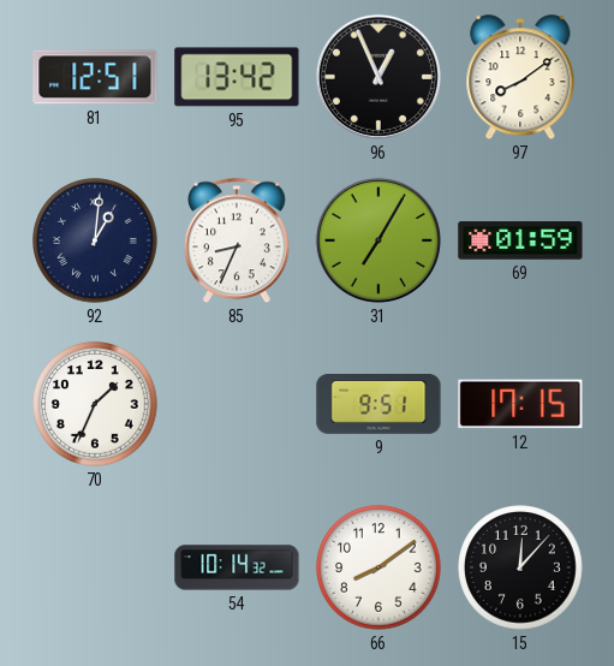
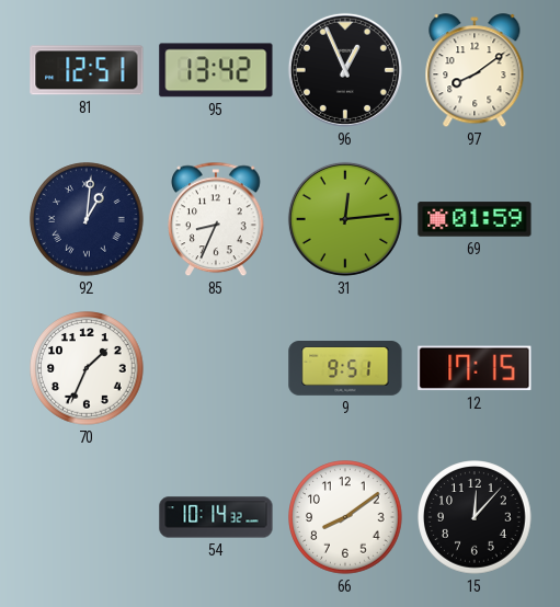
31: 7:05 -> 12:14
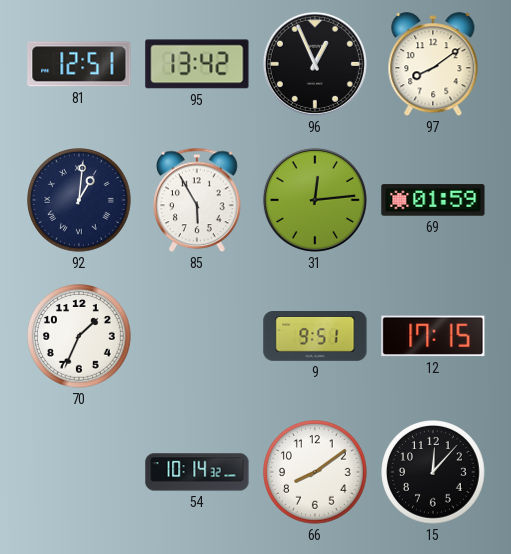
85: 8:34 -> 5:55
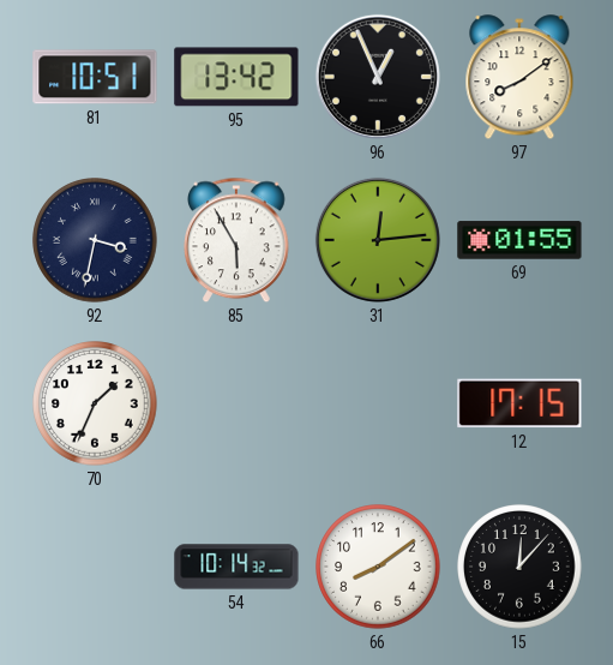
81: 12:51 -> 10:51
92: 1:01 -> 3:32
69: 01:59 -> 01:55
9: 9:51 -> none
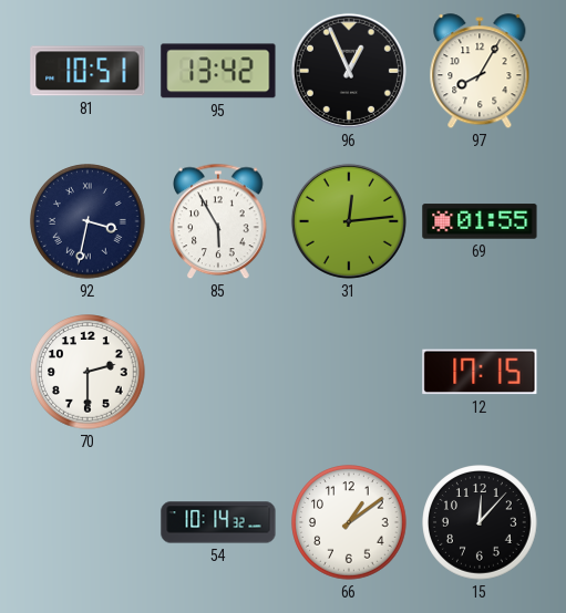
97: 8:09 -> 8:05
70: 1:34 -> 2:30
66: 8:09 -> 1:09
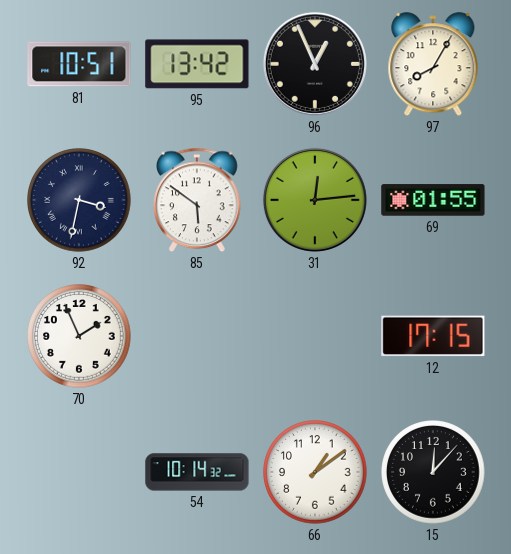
85: 5:55 -> 5:51
70: 2:30 -> 1:56
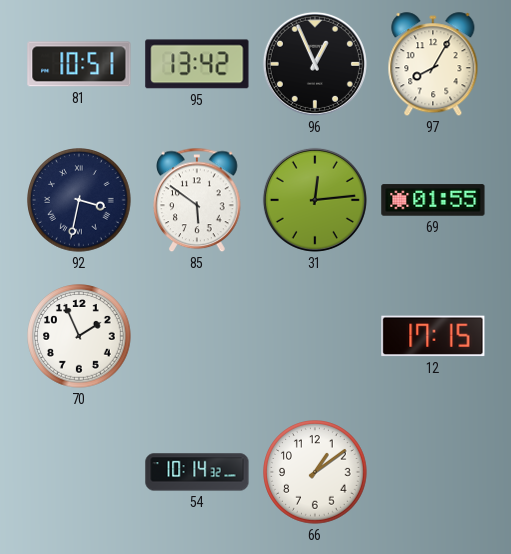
15: 12:07 -> none
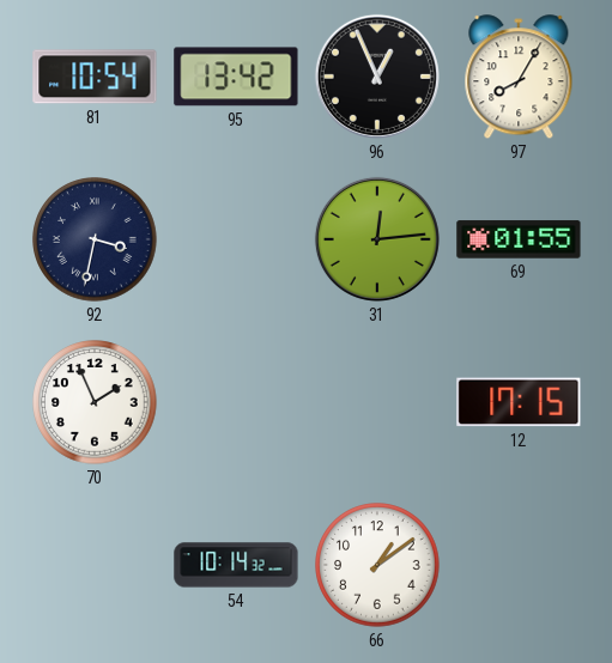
81: 10:51 -> 10:54
85: 5:51 -> none
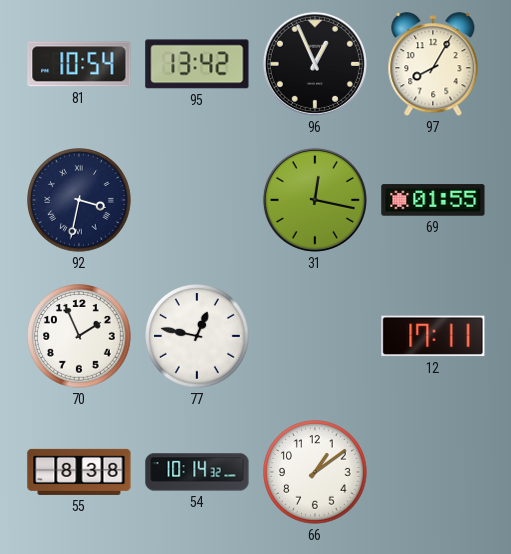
31: 12:14 -> 12:17
77: none -> 12:47
12: 17:15 -> 17:11
55: none -> 8:38
